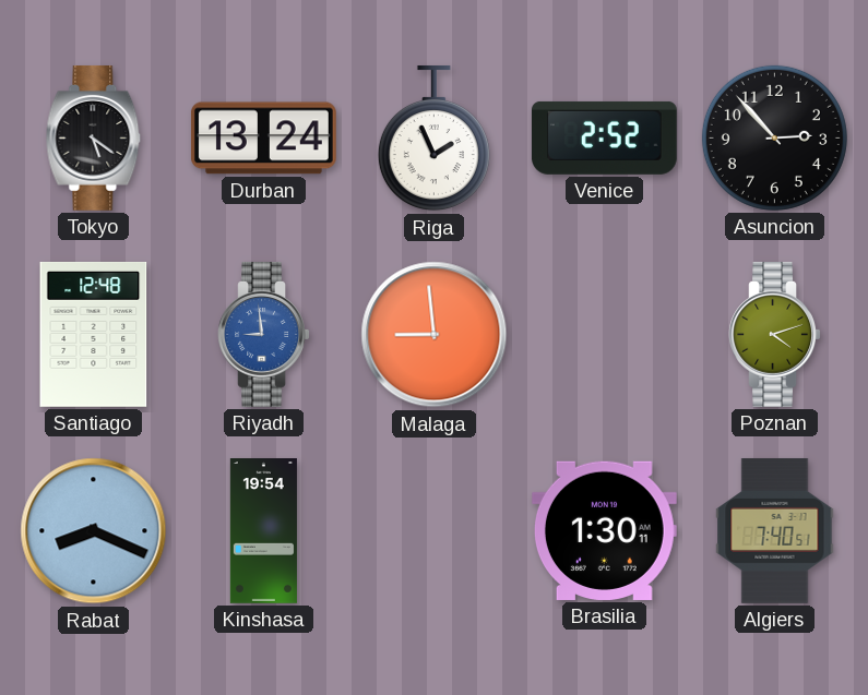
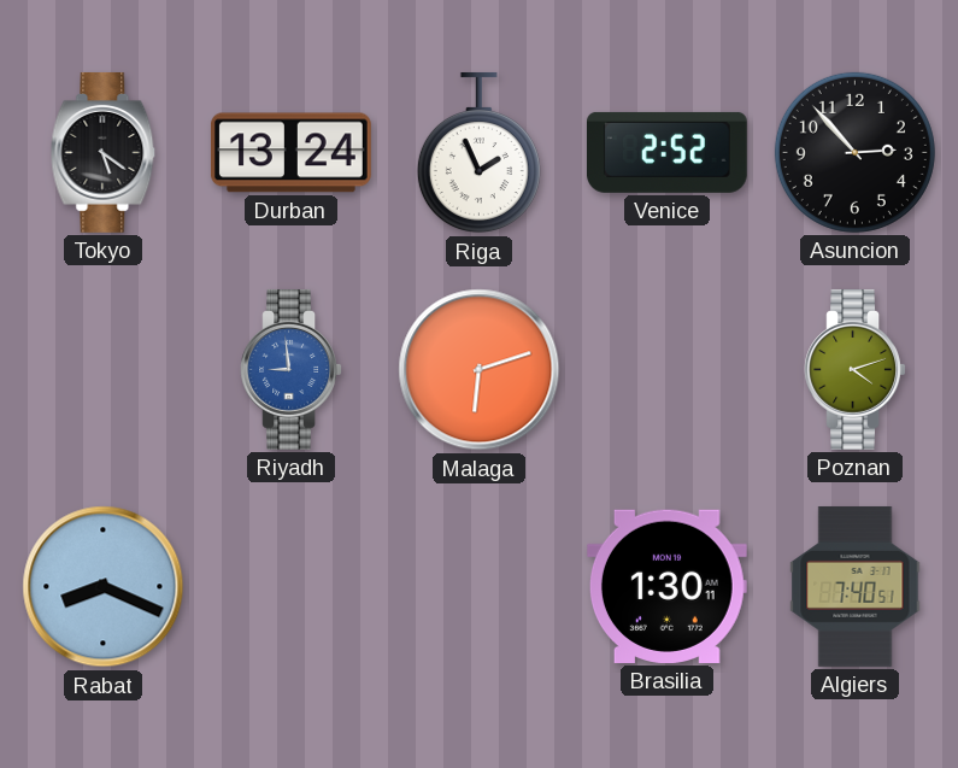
Santiago: 12:48 -> none
Malaga: 8:59 -> 6:12
Kinshasa: 19:54 -> none
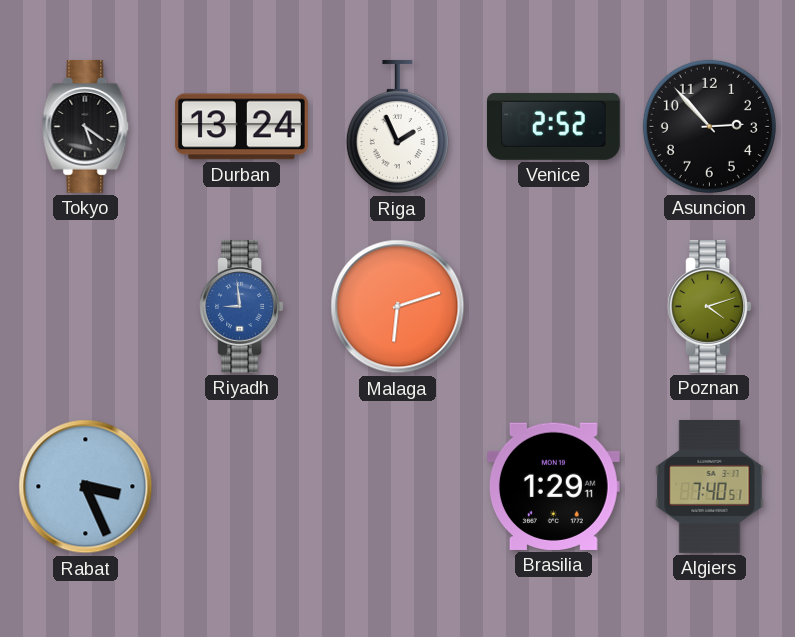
Rabat: 8:19 -> 3:26
Brasilia: 1:30 -> 1:29
